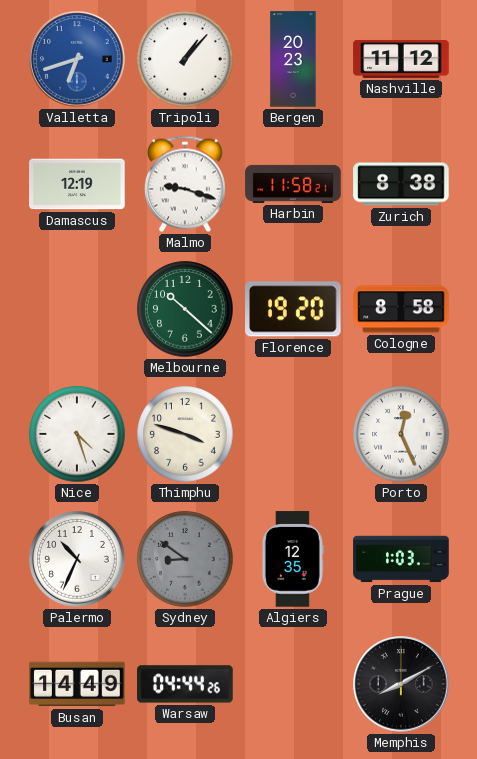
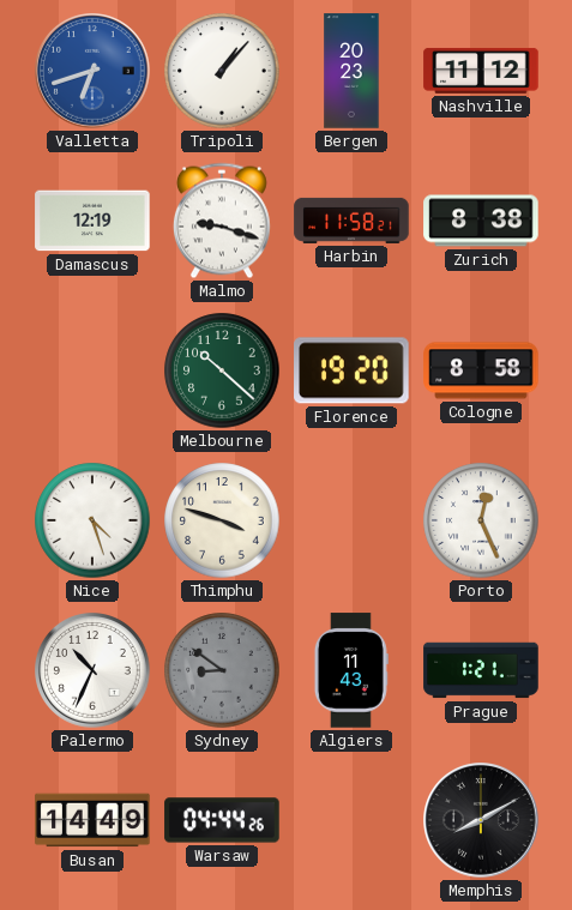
Algiers: 12:35 -> 11:43
Prague: 1:03 -> 1:21
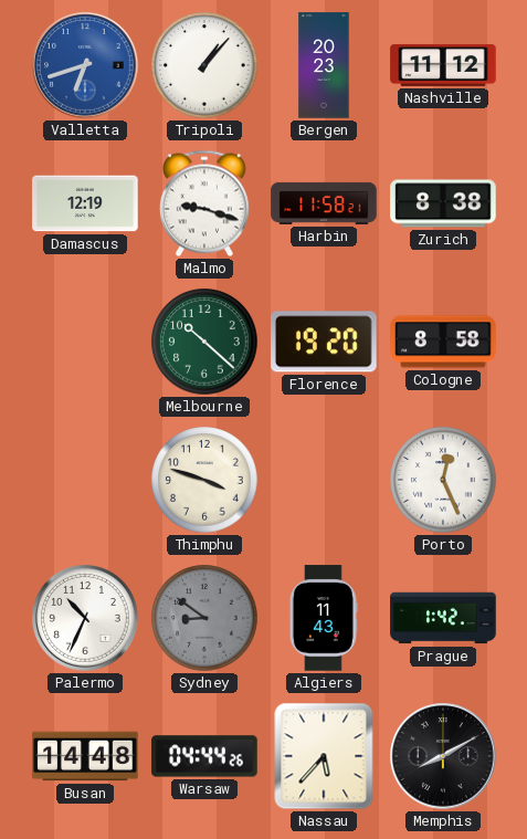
Nice: 4:27 -> none
Prague: 1:21 -> 1:42
Busan: 14:49 -> 14:48
Nassau: none -> 5:37
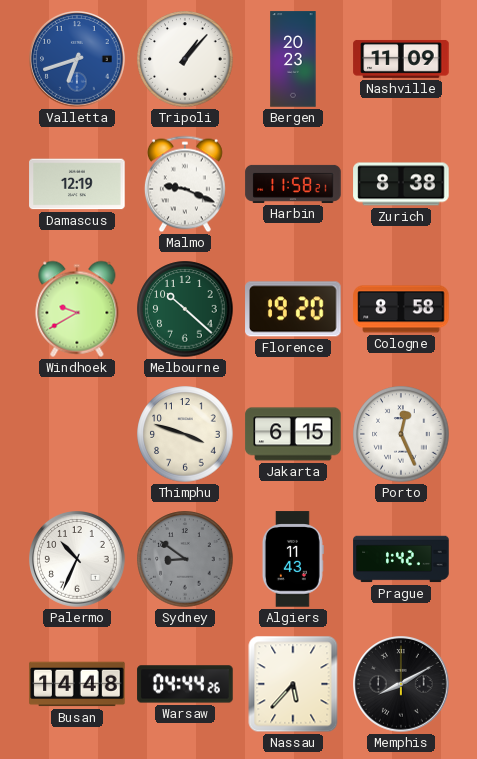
Nashville: 11:12 -> 11:09
Malmo: 9:18 -> 9:19
Windhoek: none -> 9:40
Jakarta: none -> 6:15
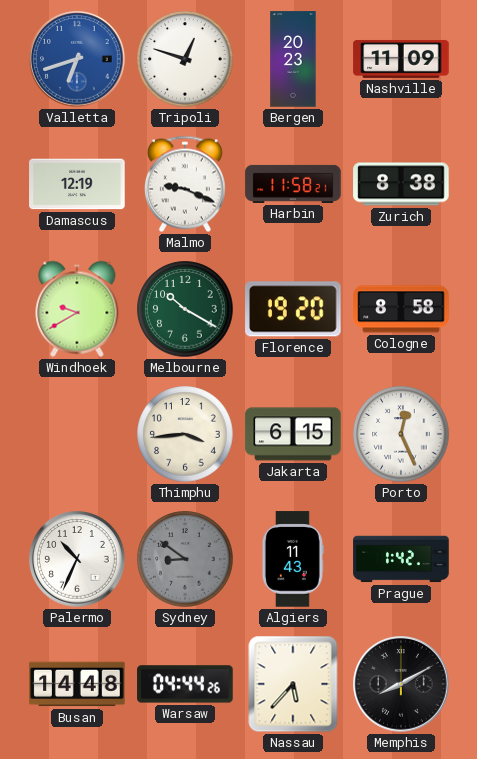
Tripoli: 1:07 -> 12:48
Melbourne: 10:22 -> 10:20
Thimphu: 3:48 -> 3:44
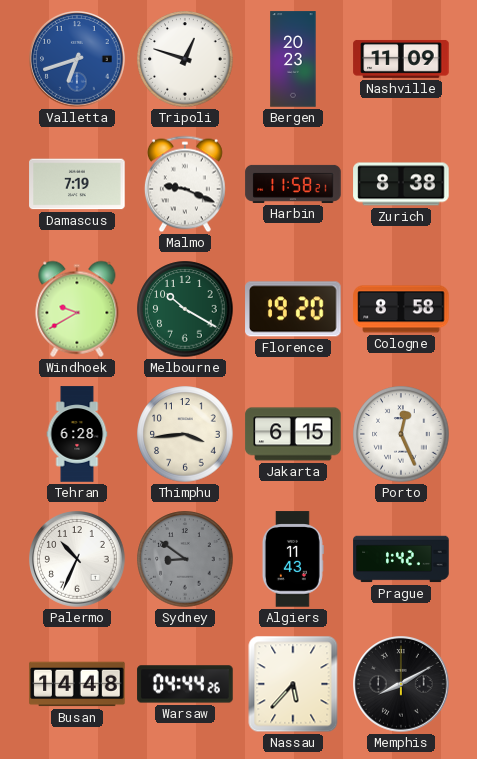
Damascus: 12:19 -> 7:19
Tehran: none -> 6:28
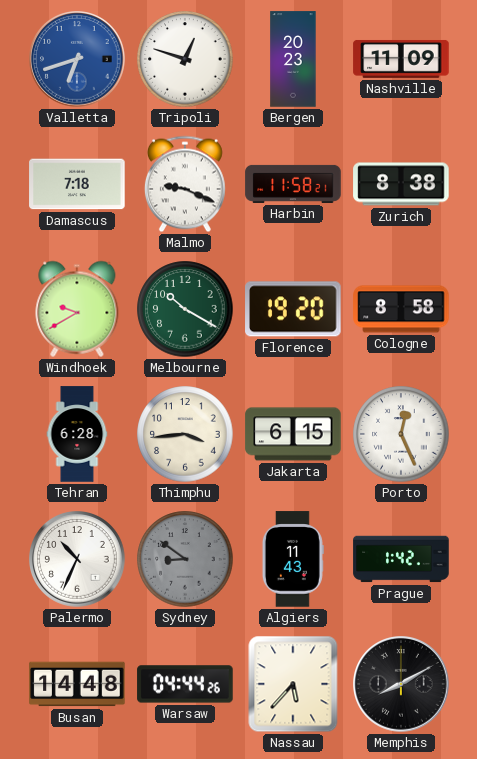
Damascus: 7:19 -> 7:18
